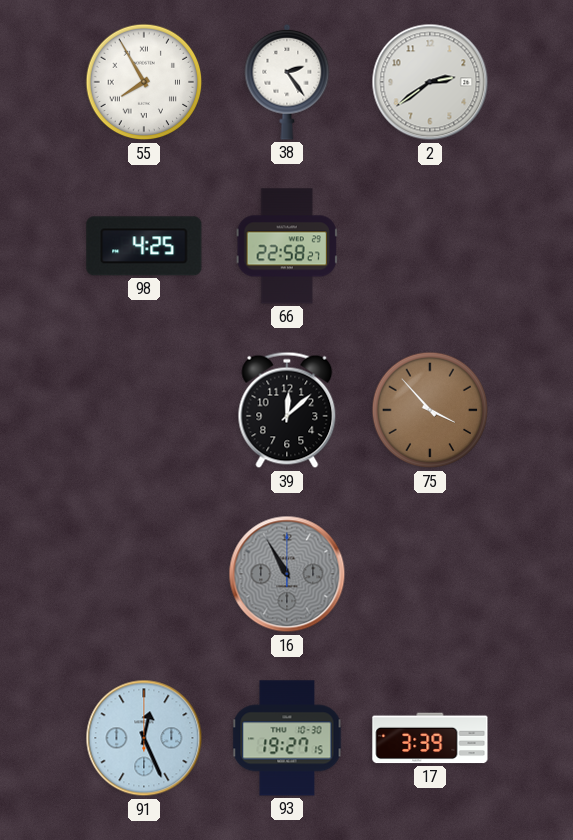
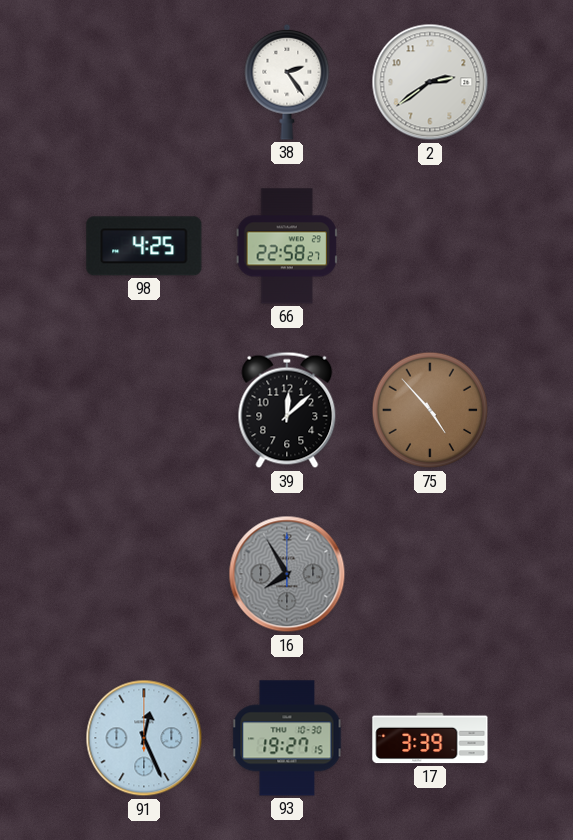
55: 7:55 -> none
75: 3:53 -> 4:53
16: 10:55 -> 7:55
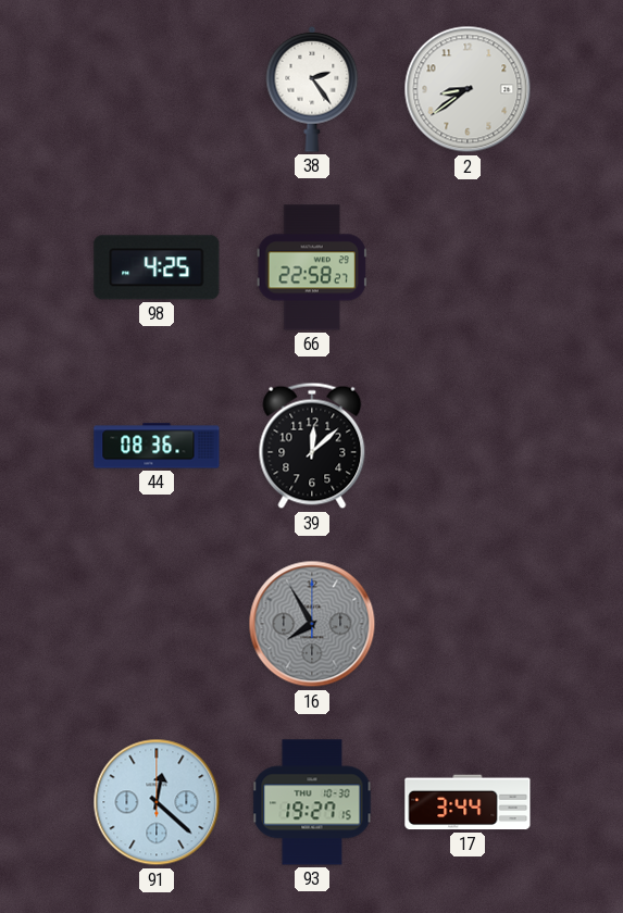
2: 2:39 -> 8:39
44: none -> 08:36
75: 4:53 -> none
91: 12:26 -> 12:22
17: 3:39 -> 3:44
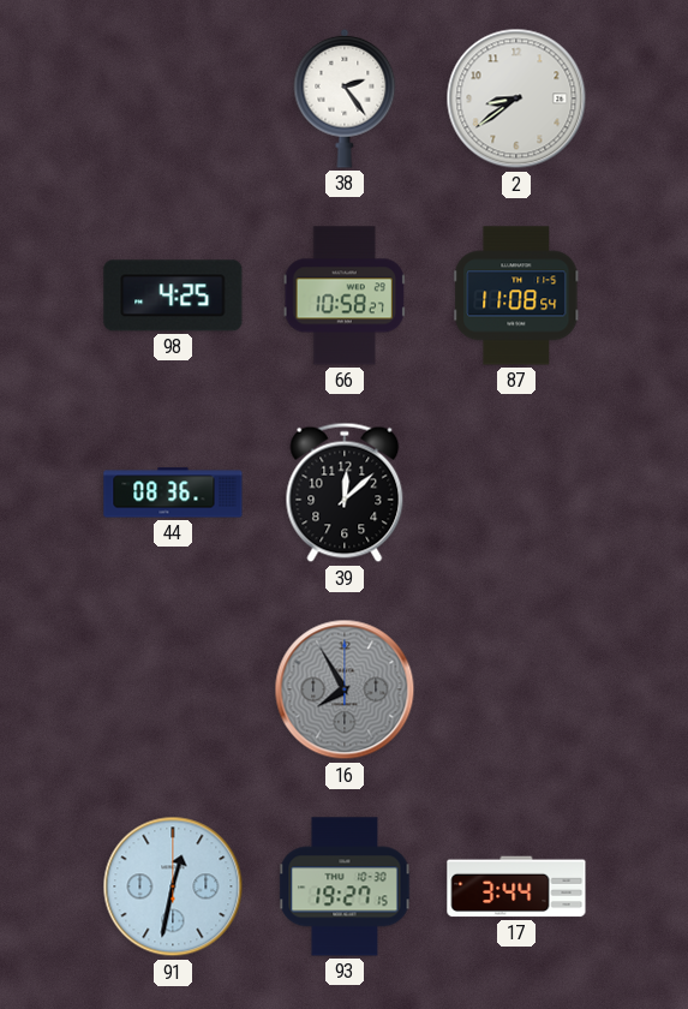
66: 22:58 -> 10:58
87: none -> 11:08
91: 12:22 -> 12:32
